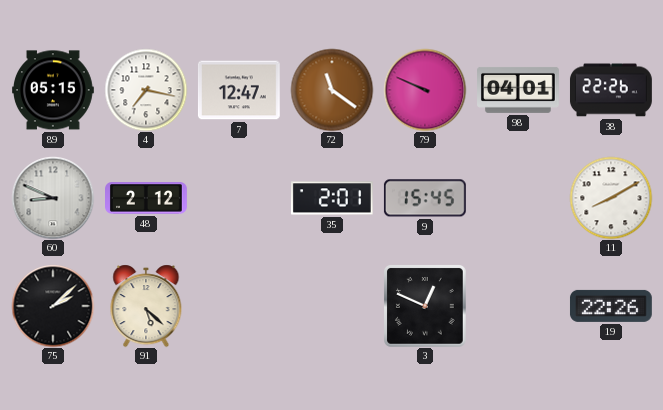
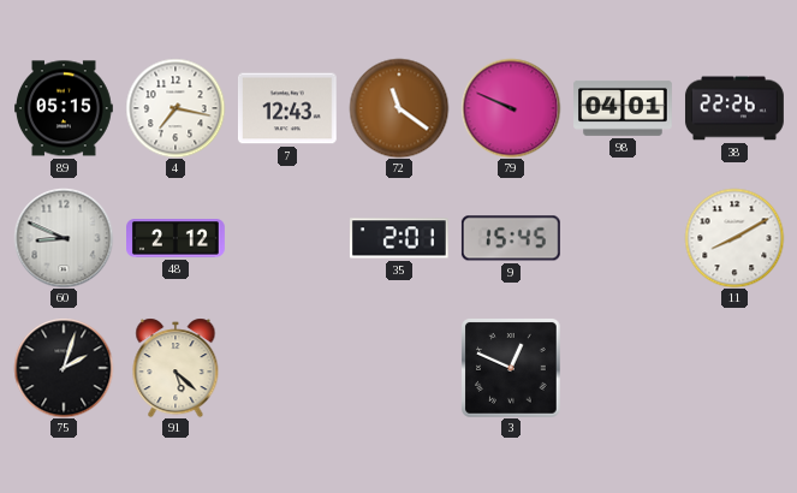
7: 12:47 -> 12:43
75: 2:08 -> 2:03
19: 22:26 -> none
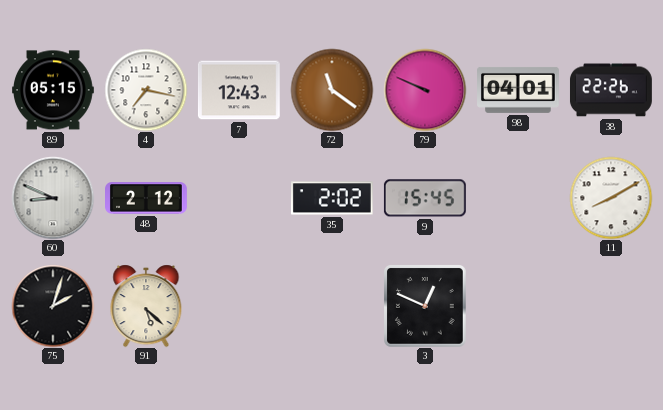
35: 2:01 -> 2:02
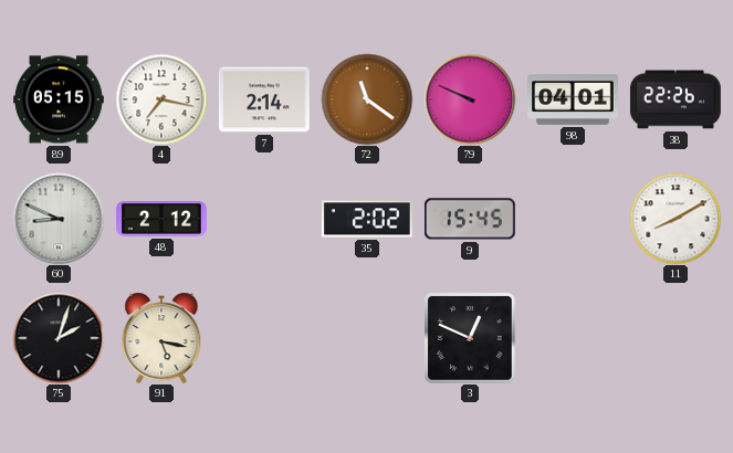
7: 12:43 -> 2:14
91: 5:22 -> 5:17
